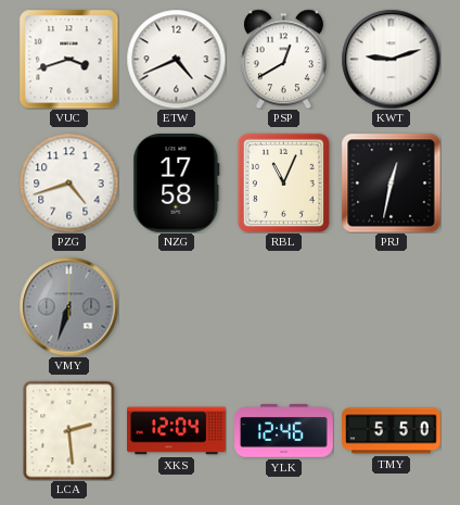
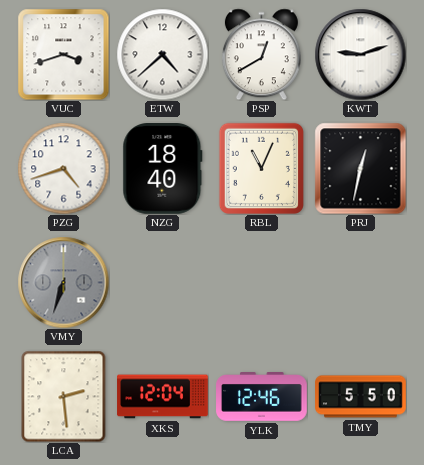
ETW: 4:41 -> 4:38
NZG: 17:58 -> 18:40
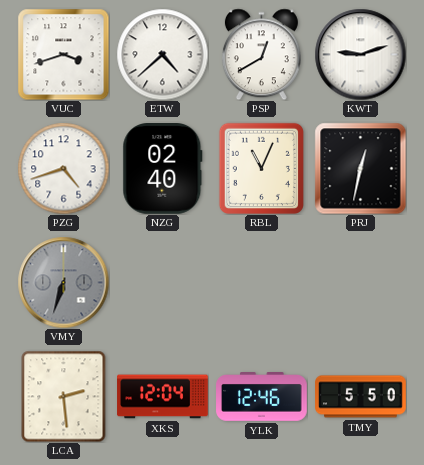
NZG: 18:40 -> 02:40
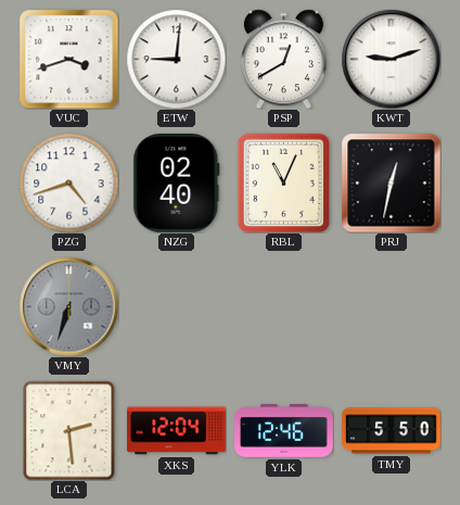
ETW: 4:38 -> 9:01
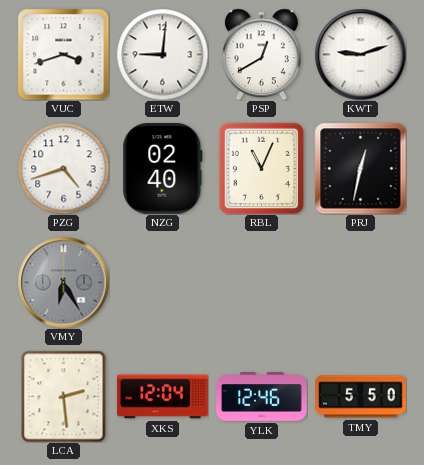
VMY: 6:33 -> 6:25
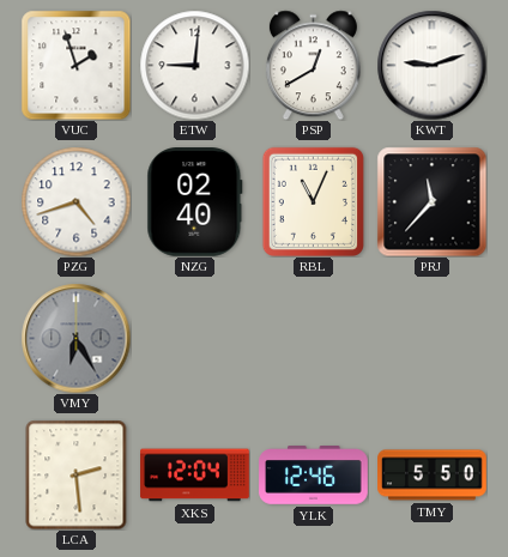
VUC: 3:42 -> 1:57
PRJ: 12:32 -> 11:37
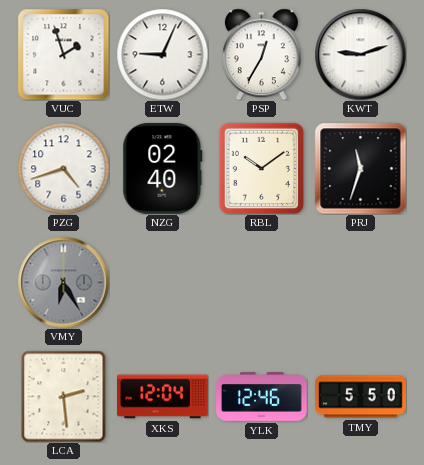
ETW: 9:01 -> 9:04
PSP: 12:40 -> 12:35
RBL: 11:04 -> 10:09
PRJ: 11:37 -> 11:33
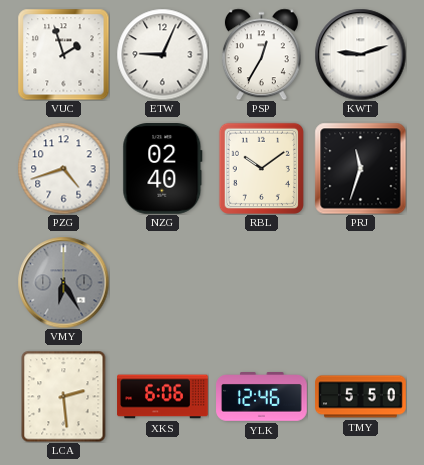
XKS: 12:04 -> 6:06
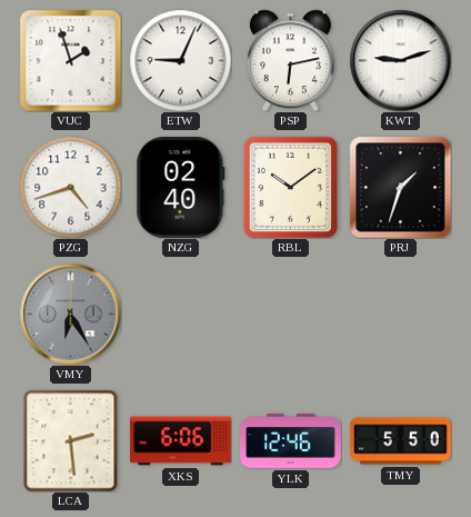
PSP: 12:35 -> 6:13
PRJ: 11:33 -> 1:33
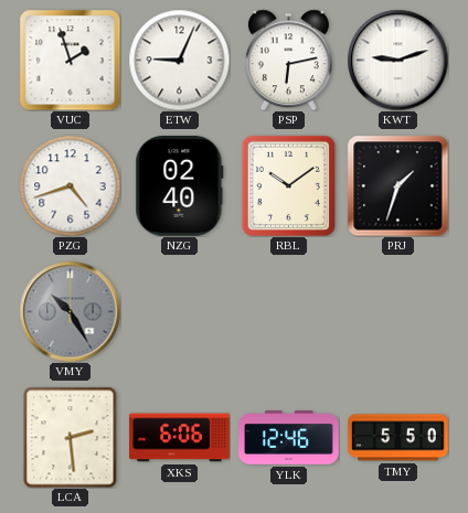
VMY: 6:25 -> 10:25
